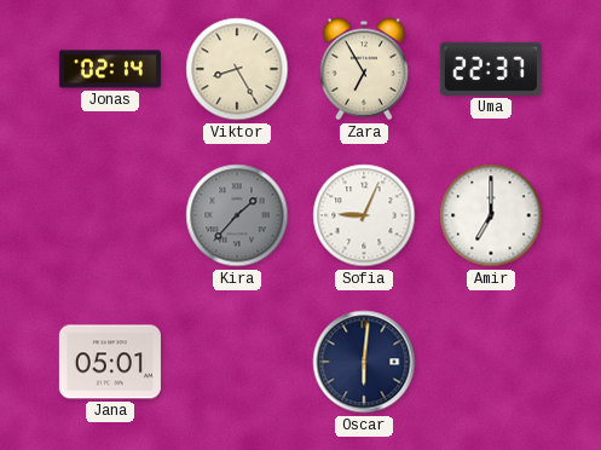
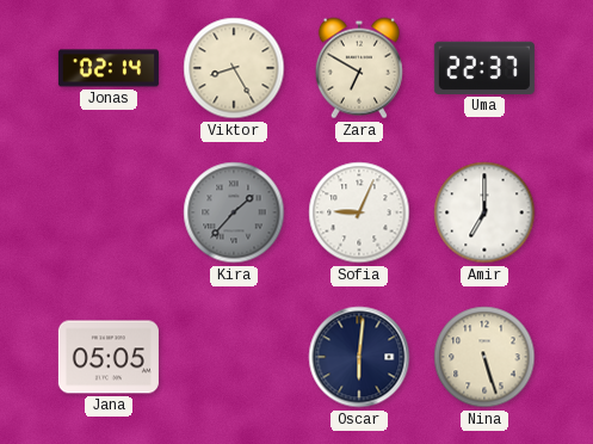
Zara: 6:55 -> 6:50
Jana: 05:01 -> 05:05
Nina: none -> 5:27
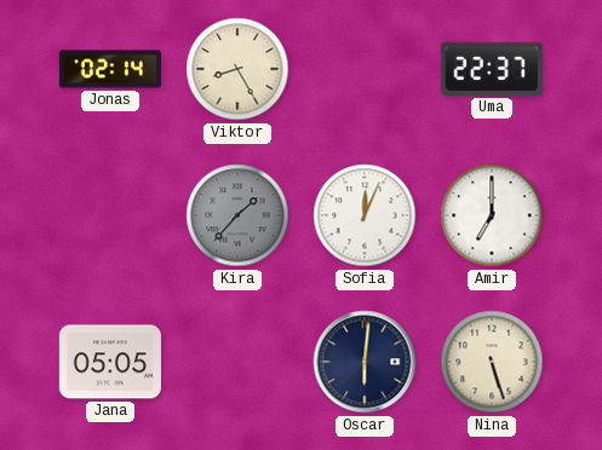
Zara: 6:50 -> none
Sofia: 9:04 -> 12:04
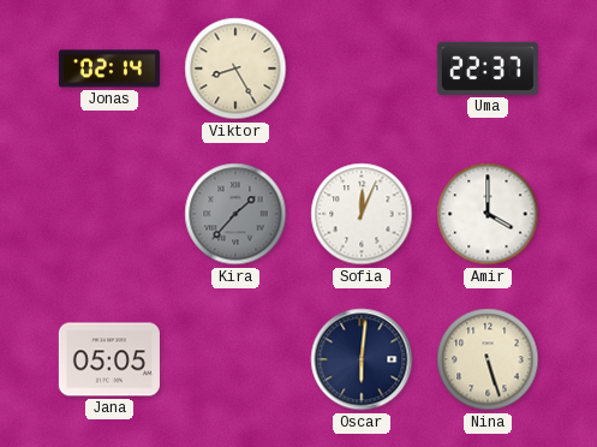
Amir: 7:00 -> 4:00
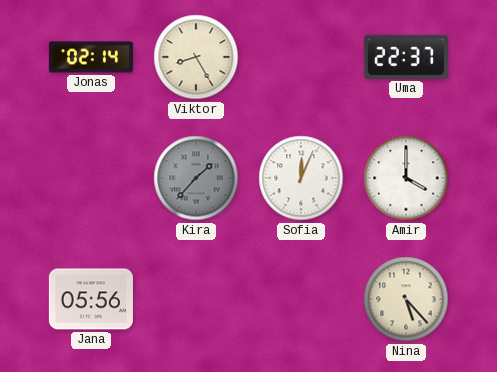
Jana: 05:05 -> 05:56
Oscar: 6:01 -> none
Nina: 5:27 -> 5:23
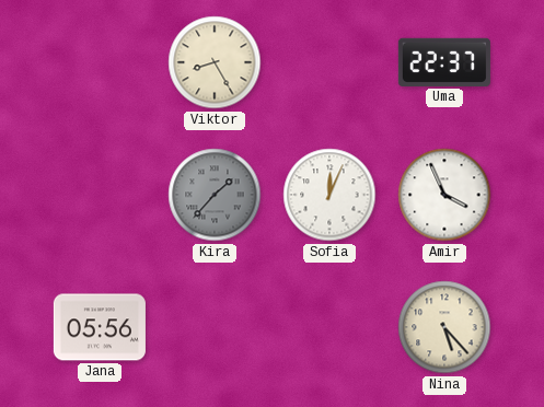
Jonas: 02:14 -> none
Amir: 4:00 -> 3:56
